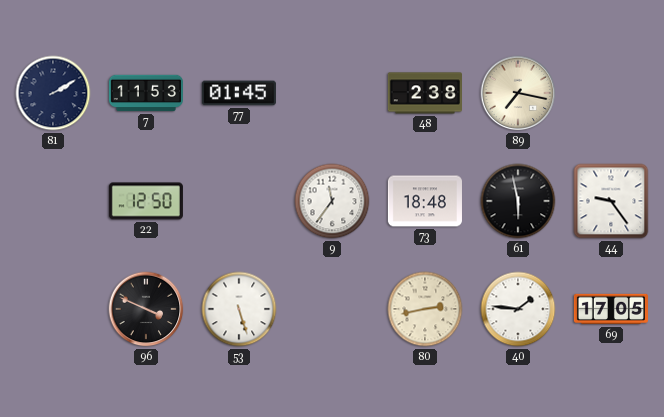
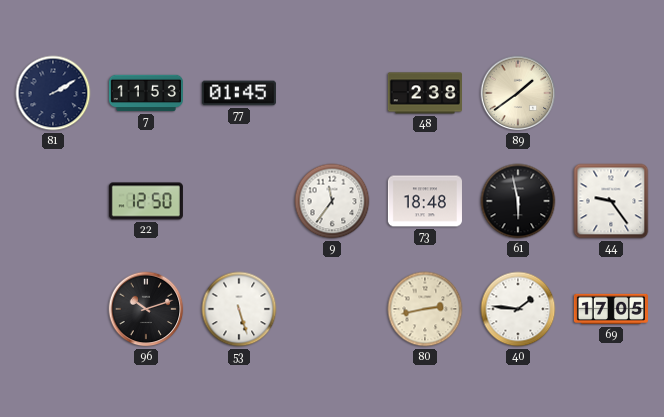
89: 7:17 -> 1:39
96: 3:49 -> 10:12
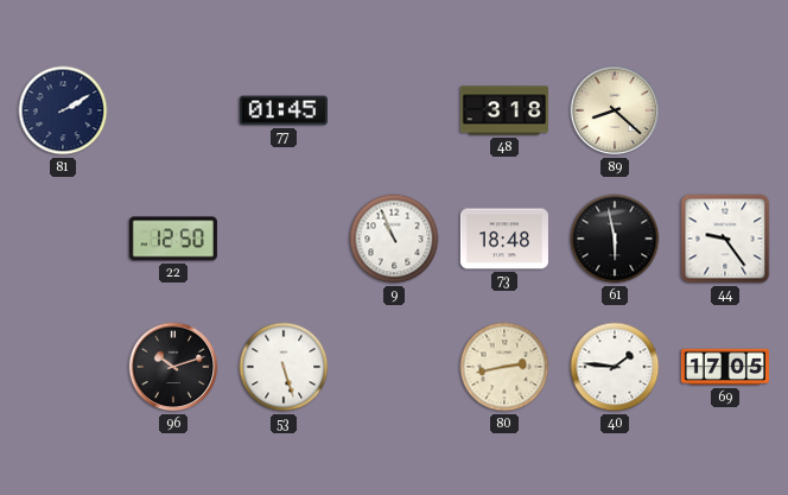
7: 11:53 -> none
48: 2:38 -> 3:18
89: 1:39 -> 8:22
9: 11:36 -> 10:56
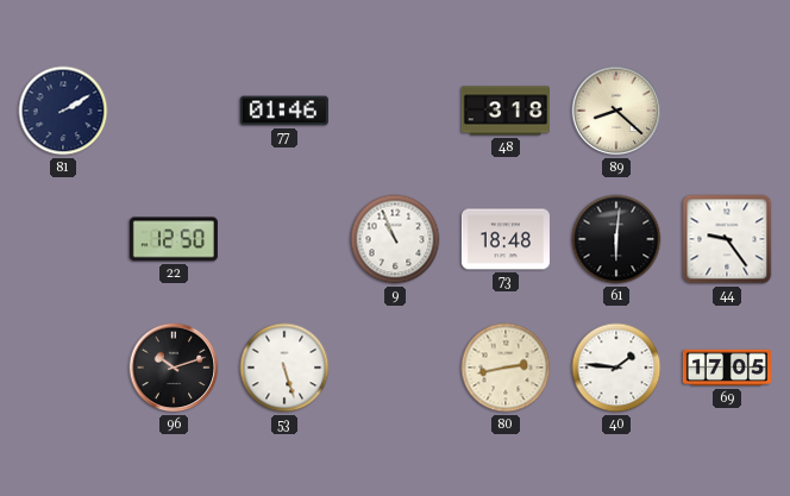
77: 01:45 -> 01:46
61: 5:58 -> 6:01
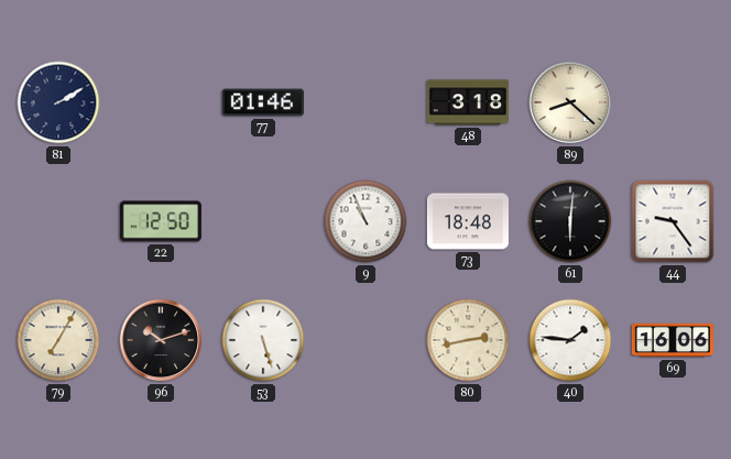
79: none -> 7:05
69: 17:05 -> 16:06
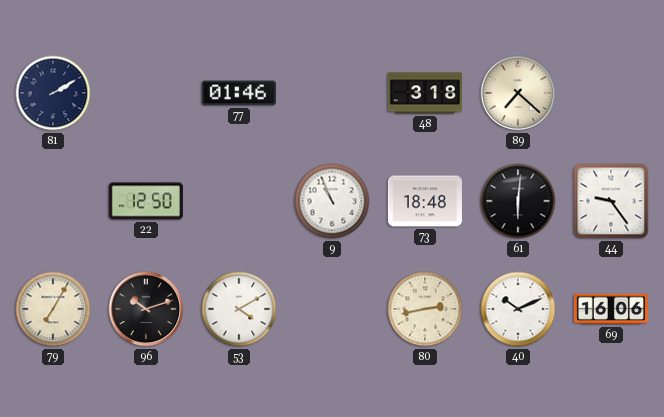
89: 8:22 -> 7:22
53: 5:27 -> 4:10
40: 1:46 -> 10:11
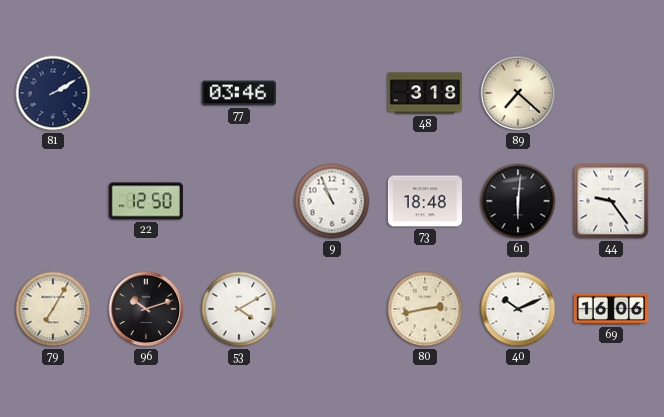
77: 01:46 -> 03:46
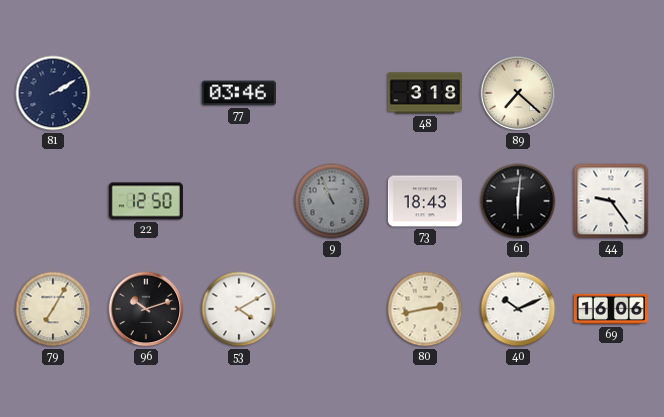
9 dial: white -> grey
73: 18:48 -> 18:43
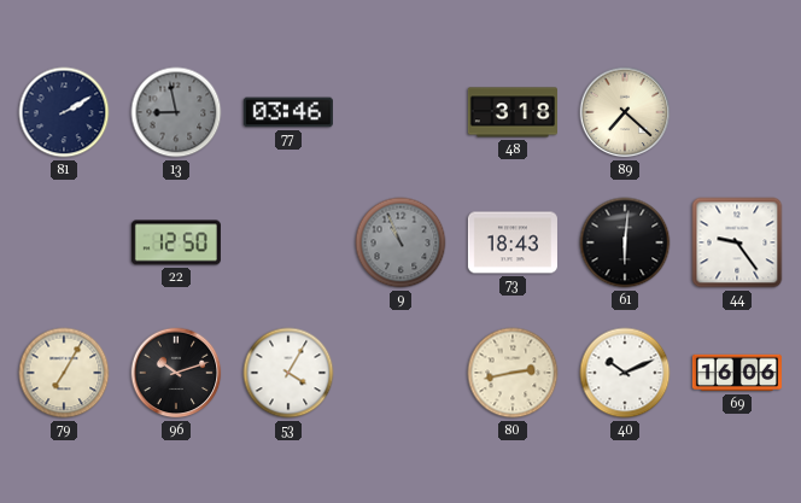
13: none -> 8:58
53: 4:10 -> 4:05
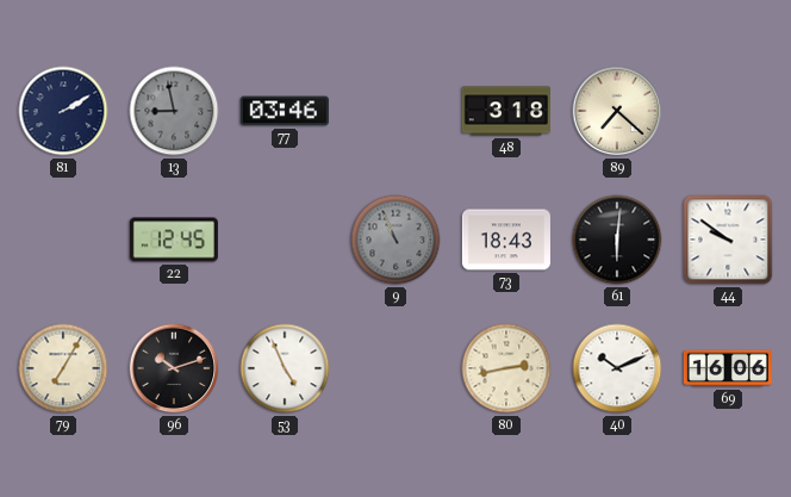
22: 12:50 -> 12:45
44: 9:24 -> 9:51
53: 4:05 -> 4:56
